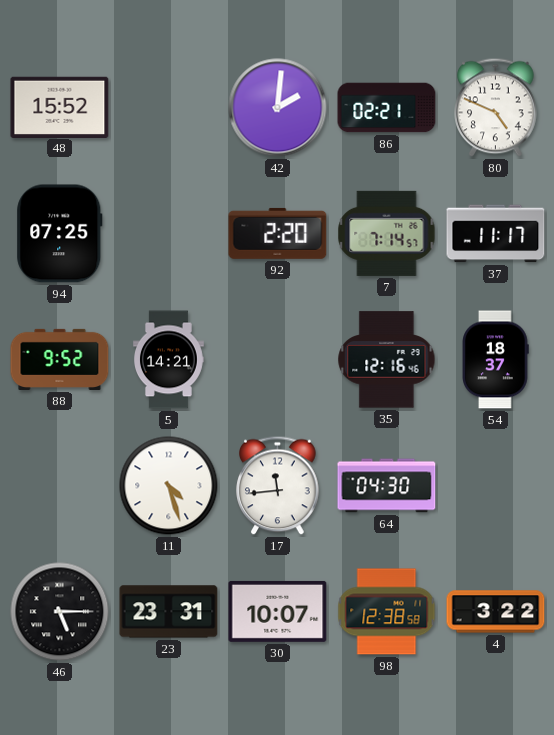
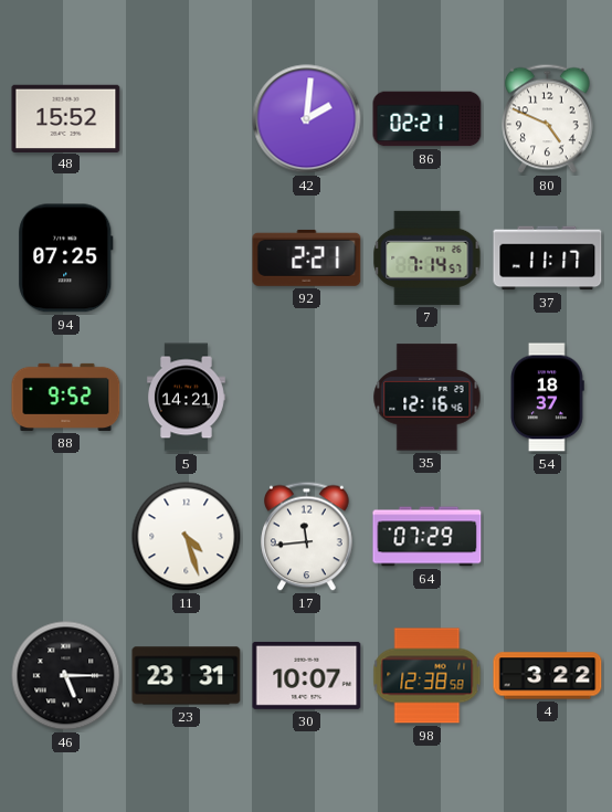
92: 2:20 -> 2:21
64: 04:30 -> 07:29
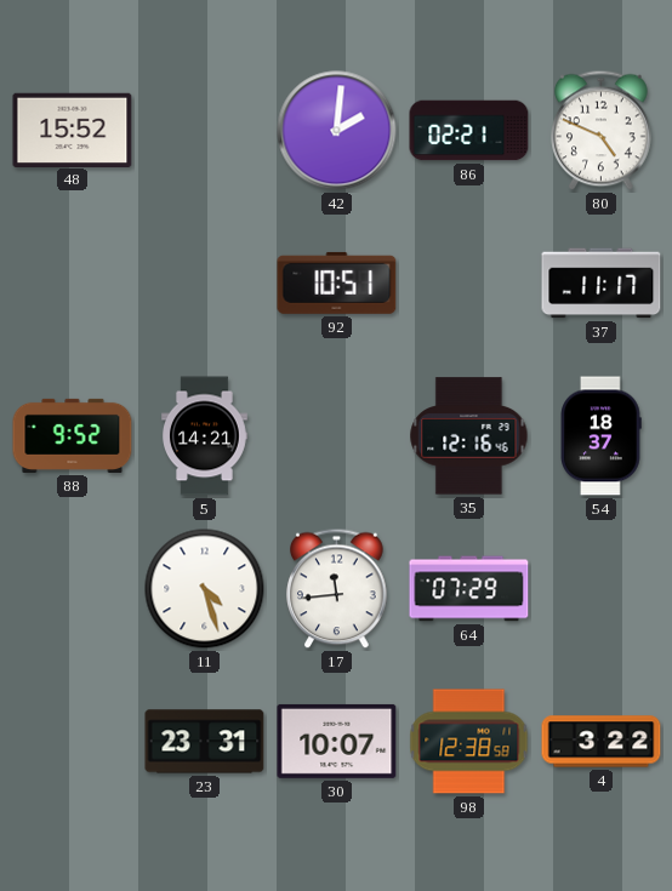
94: 07:25 -> none
92: 2:21 -> 10:51
7: 7:14 -> none
46: 5:15 -> none
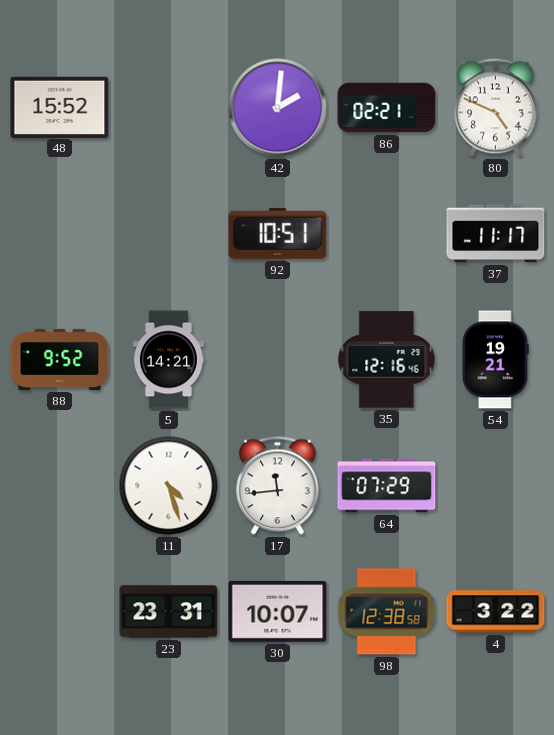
54: 18:37 -> 19:21
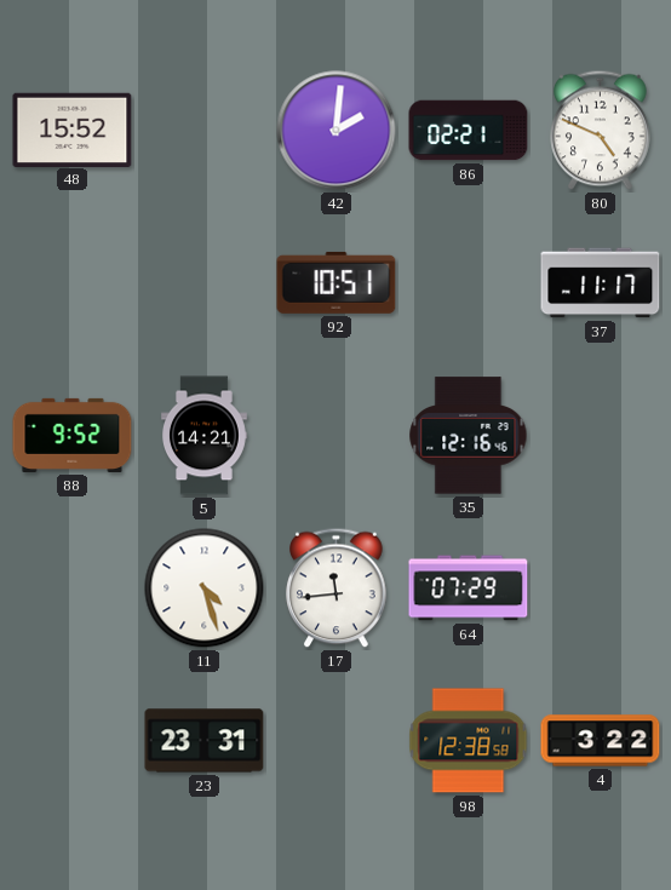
54: 19:21 -> none
30: 10:07 -> none
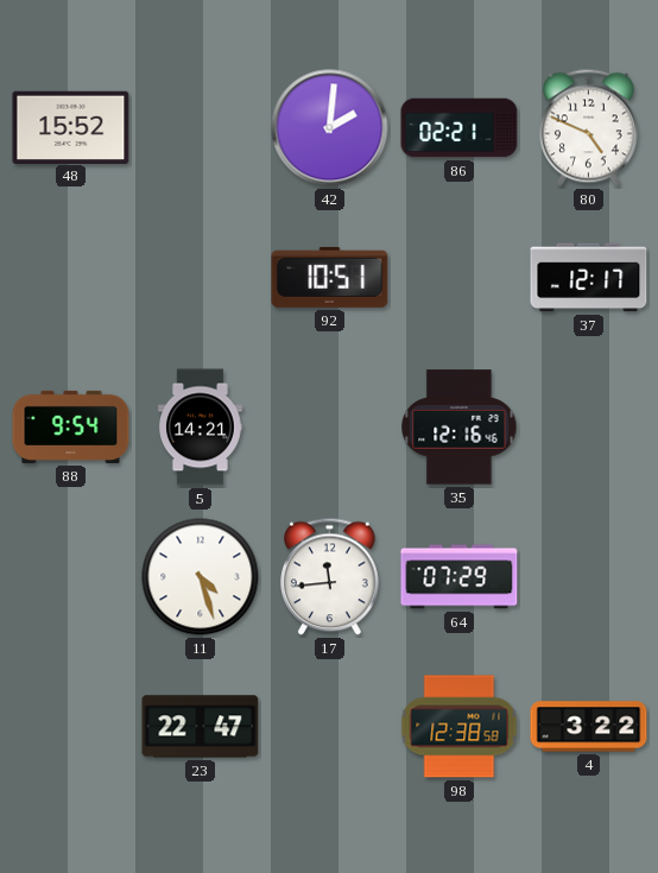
37: 11:17 -> 12:17
88: 9:52 -> 9:54
23: 23:31 -> 22:47
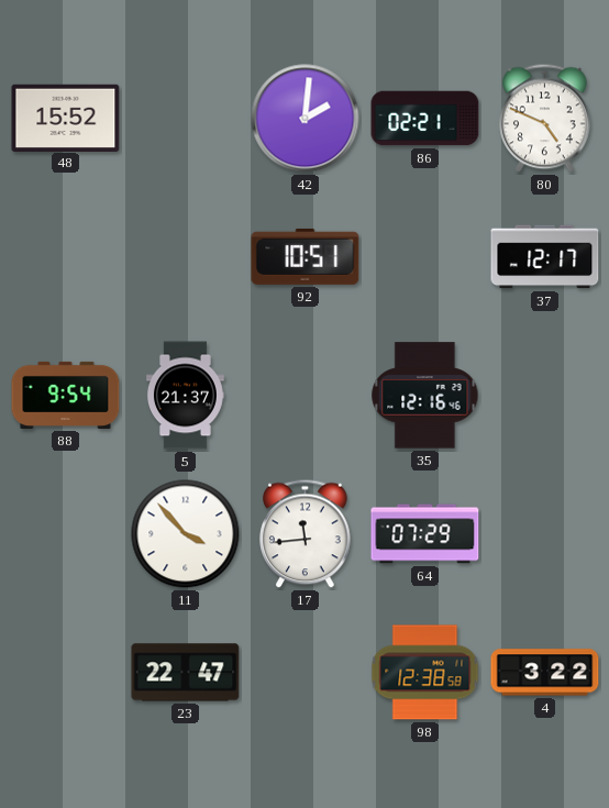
5: 14:21 -> 21:37
11: 4:27 -> 3:53
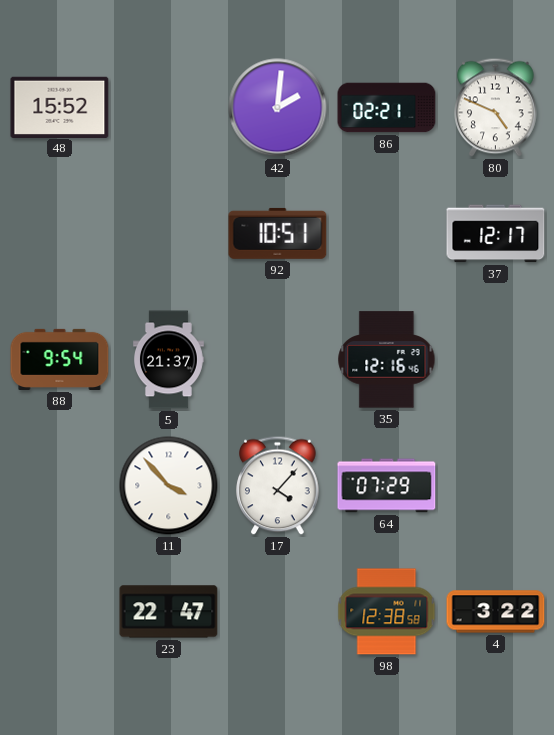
17: 11:44 -> 4:07
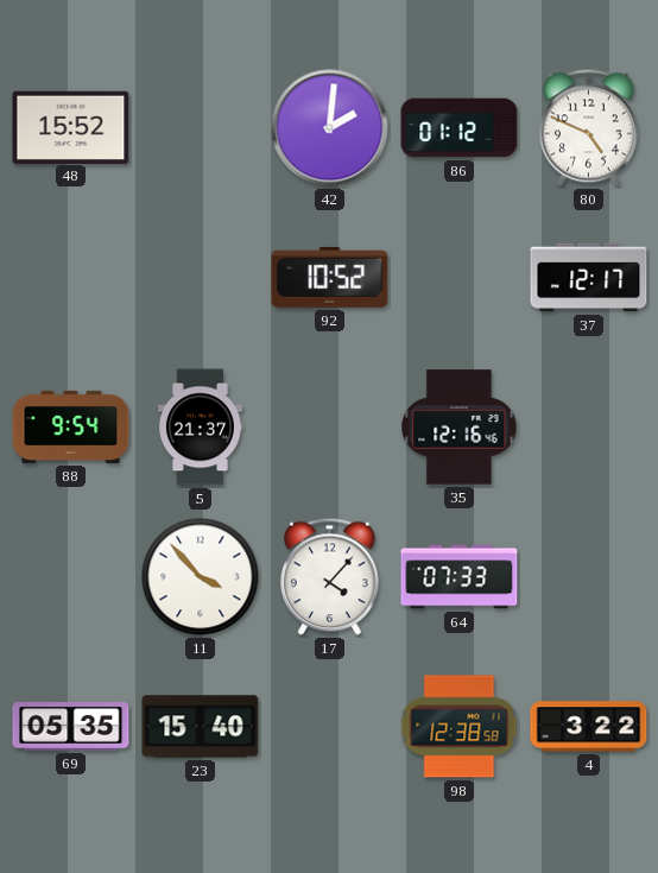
86: 02:21 -> 01:12
92: 10:51 -> 10:52
64: 07:29 -> 07:33
69: none -> 05:35
23: 22:47 -> 15:40
